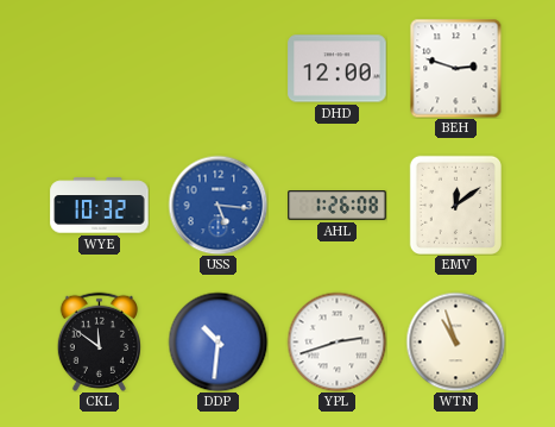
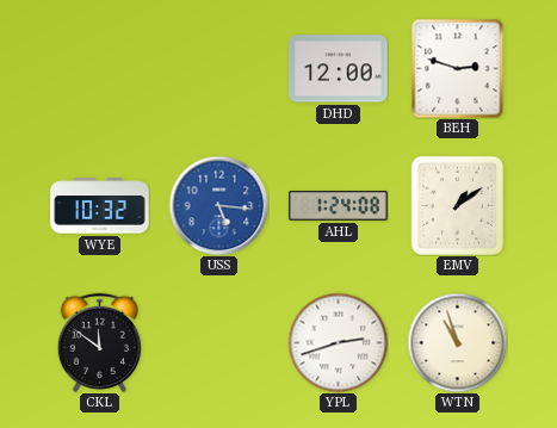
AHL: 1:26 -> 1:24
EMV: 12:09 -> 1:09
DDP: 10:31 -> none
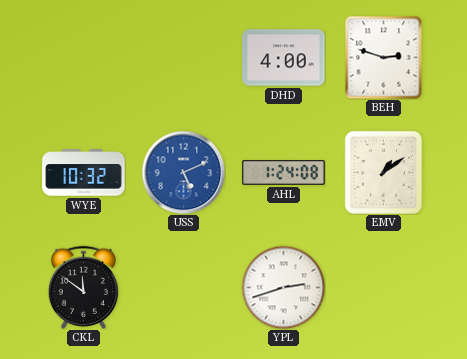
DHD: 12:00 -> 4:00
USS: 5:16 -> 5:11
WTN: 10:57 -> none
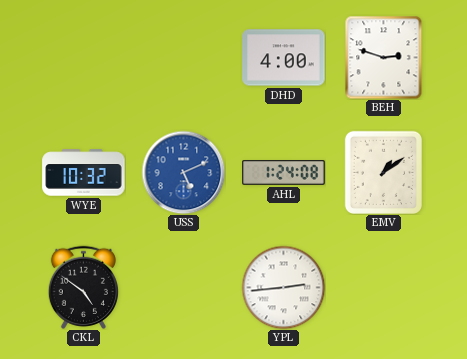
CKL: 11:51 -> 4:51
YPL: 2:42 -> 2:44
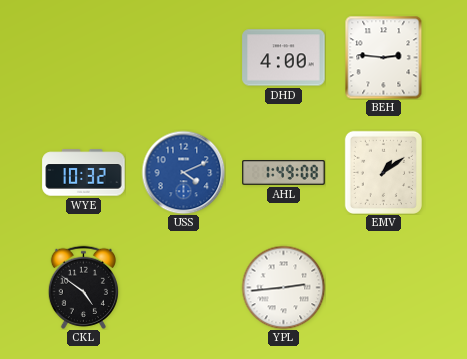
BEH: 2:48 -> 2:46
USS: 5:11 -> 4:11
AHL: 1:24 -> 1:49
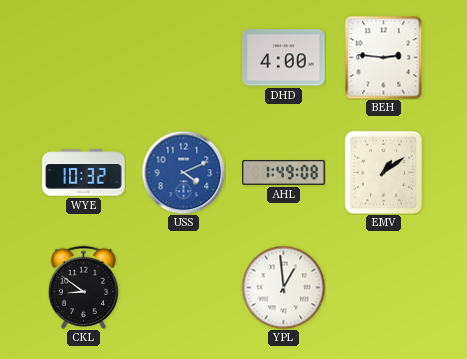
CKL: 4:51 -> 8:51
YPL: 2:44 -> 12:59
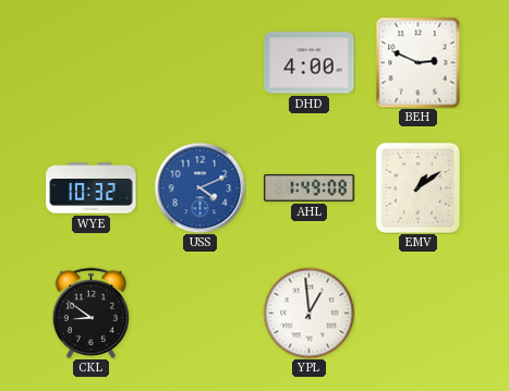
BEH: 2:46 -> 2:49
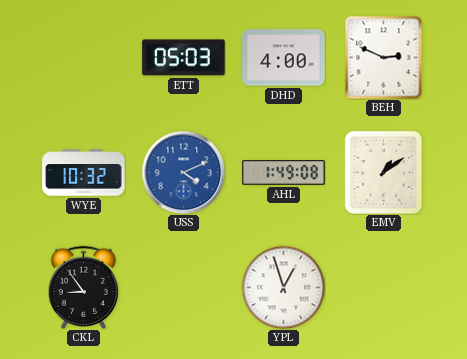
ETT: none -> 05:03
CKL: 8:51 -> 8:54
YPL: 12:59 -> 12:57
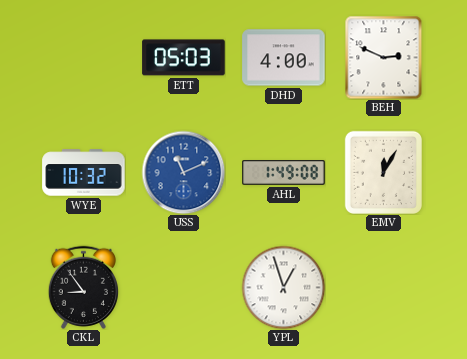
USS: 4:11 -> 11:11
EMV: 1:09 -> 12:05
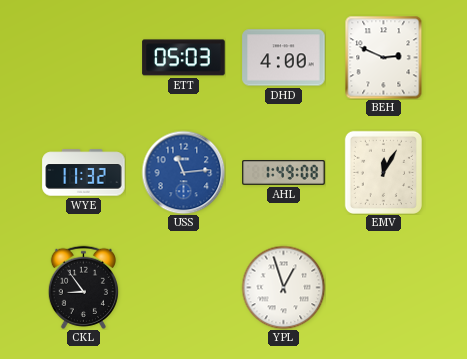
WYE: 10:32 -> 11:32
USS: 11:11 -> 11:14
